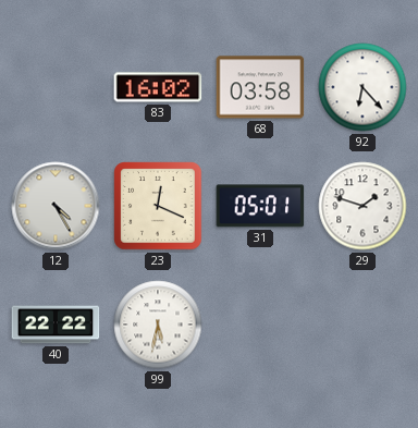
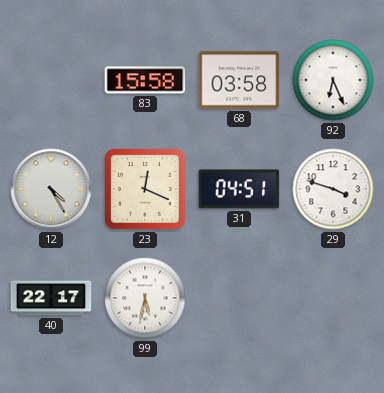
83: 16:02 -> 15:58
92: 6:23 -> 6:26
31: 05:01 -> 04:51
29: 1:48 -> 3:48
40: 22:22 -> 22:17
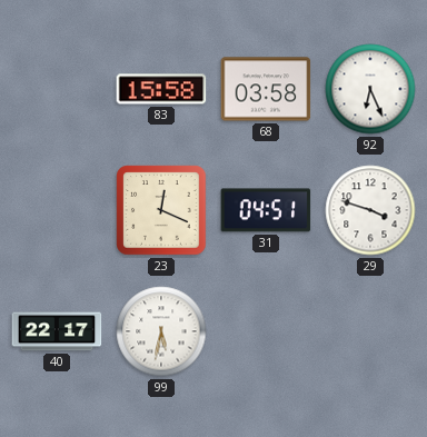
12: 4:25 -> none
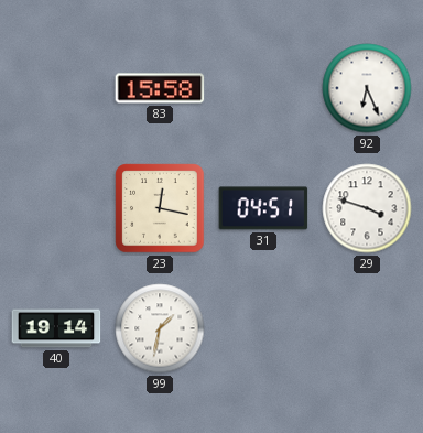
68: 03:58 -> none
23: 12:19 -> 12:17
40: 22:17 -> 19:14
99: 5:32 -> 1:32
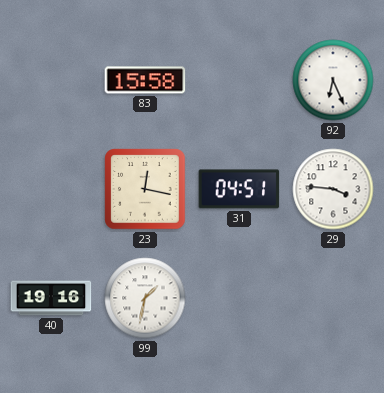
29: 3:48 -> 3:46
40: 19:14 -> 19:16
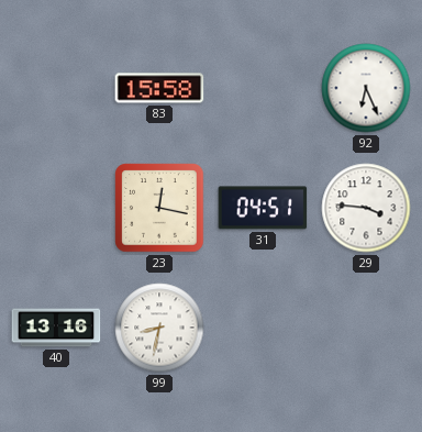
40: 19:16 -> 13:16
99: 1:32 -> 8:32
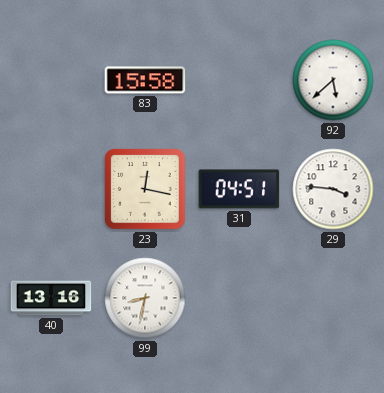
92: 6:26 -> 5:38
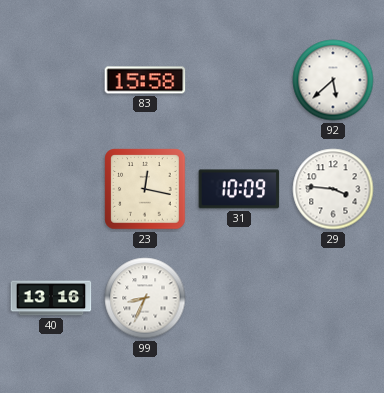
31: 04:51 -> 10:09
99: 8:32 -> 8:34
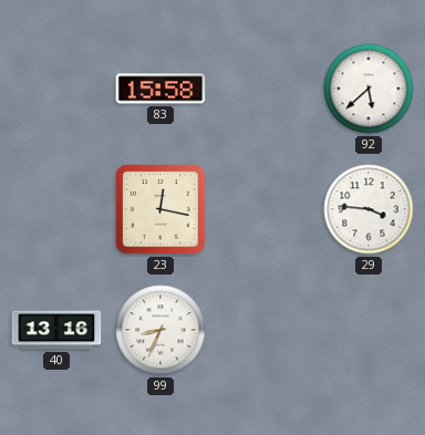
31: 10:09 -> none
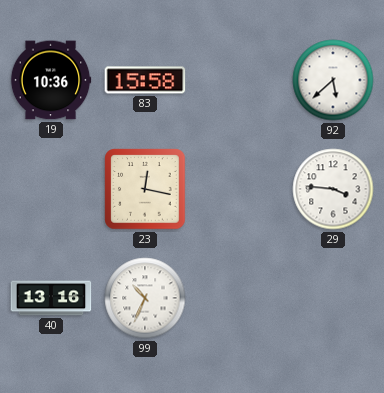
19: none -> 10:36
99: 8:34 -> 10:34
